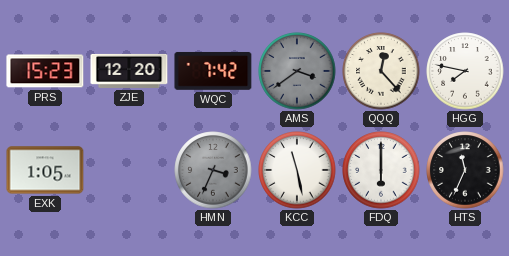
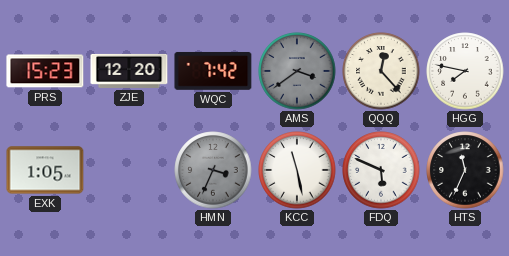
FDQ: 6:00 -> 5:49
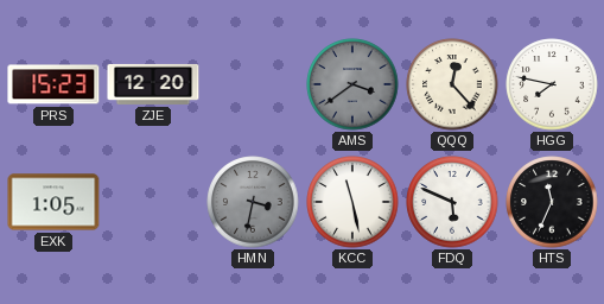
WQC: 7:42 -> none
HMN: 3:34 -> 3:32
